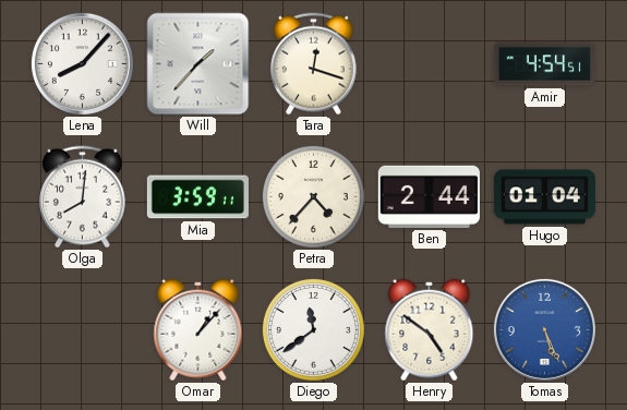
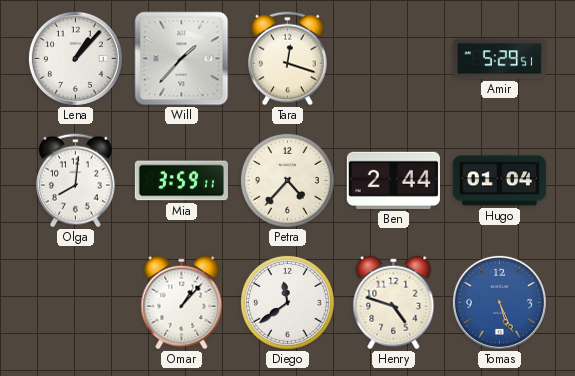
Lena: 8:07 -> 1:07
Amir: 4:54 -> 5:29
Henry: 4:51 -> 4:48
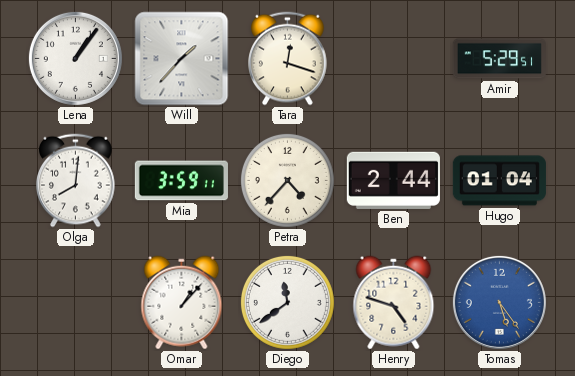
Lena: 1:07 -> 1:06
Tomas: 5:26 -> 5:24
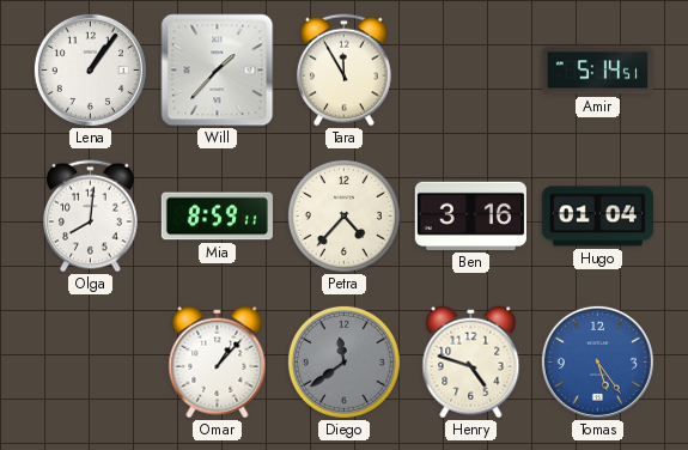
Tara: 12:18 -> 11:55
Amir: 5:29 -> 5:14
Mia: 3:59 -> 8:59
Ben: 2:44 -> 3:16
Diego dial: white -> grey
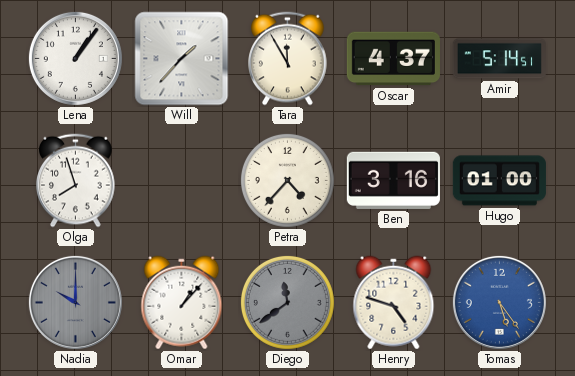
Oscar: none -> 4:37
Olga: 8:01 -> 7:57
Mia: 8:59 -> none
Hugo: 01:04 -> 01:00
Nadia: none -> 10:00
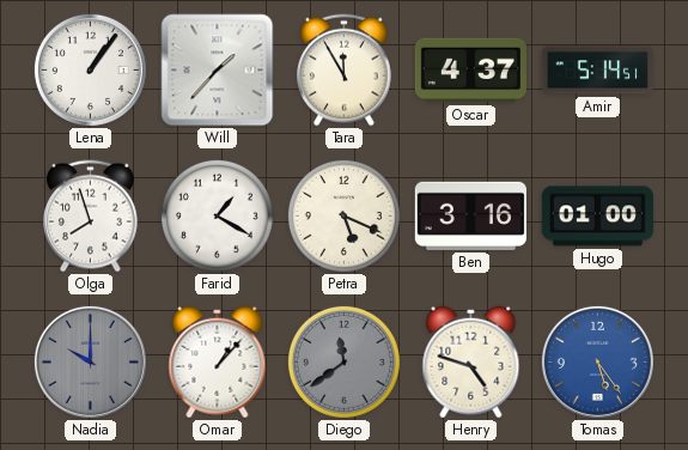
Farid: none -> 1:20
Petra: 4:37 -> 5:19
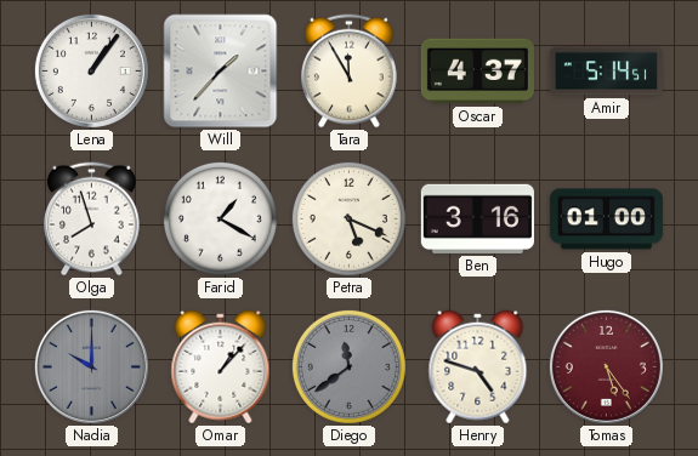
Tomas dial: blue -> burgundy
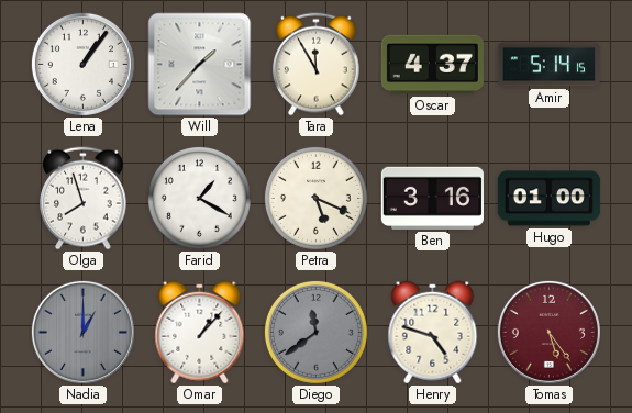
Amir: 5:14:51 -> 5:14:15
Nadia: 10:00 -> 1:00
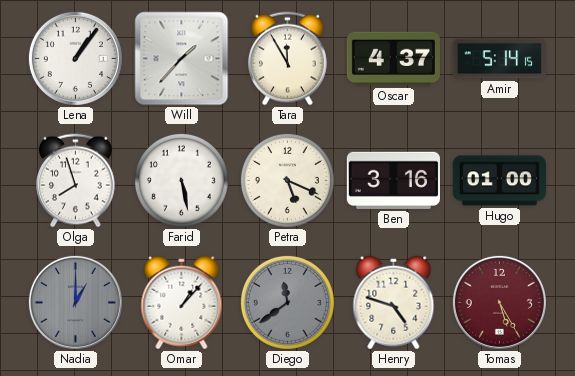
Farid: 1:20 -> 5:28
Tomas: 5:24 -> 5:25
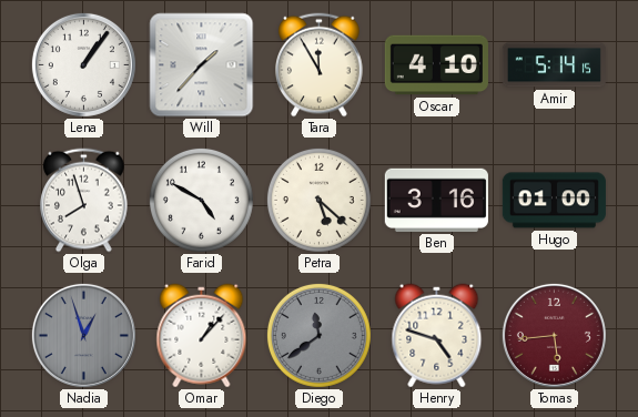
Oscar: 4:37 -> 4:10
Farid: 5:28 -> 4:50
Petra: 5:19 -> 5:22
Nadia: 1:00 -> 12:57
Tomas: 5:25 -> 5:44
